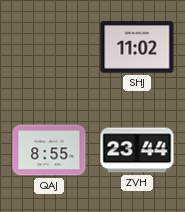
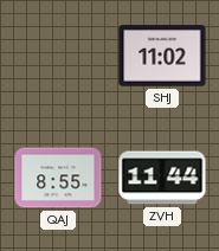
ZVH: 23:44 -> 11:44
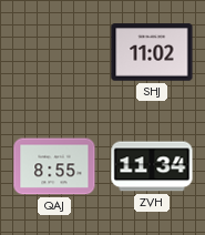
ZVH: 11:44 -> 11:34
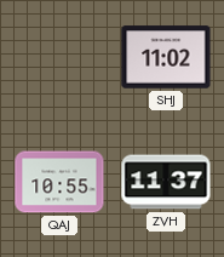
QAJ: 8:55 -> 10:55
ZVH: 11:34 -> 11:37
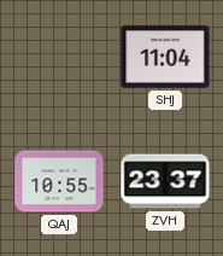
SHJ: 11:02 -> 11:04
ZVH: 11:37 -> 23:37
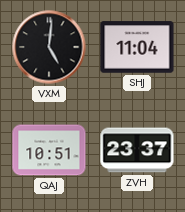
VXM: none -> 5:01
QAJ: 10:55 -> 10:51
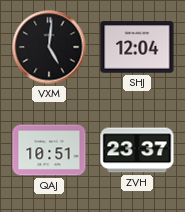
SHJ: 11:04 -> 12:04
